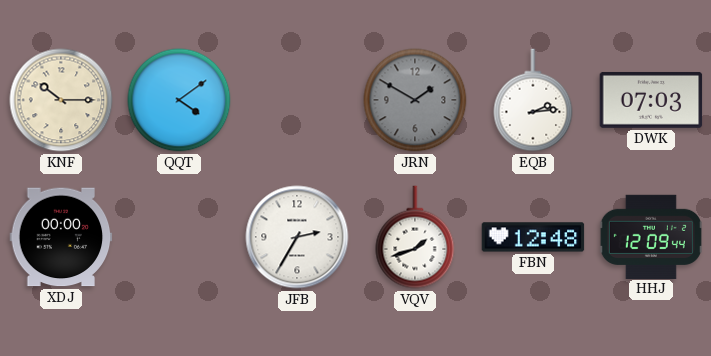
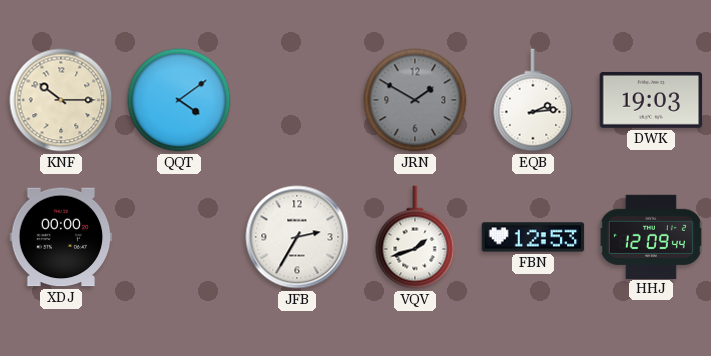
DWK: 07:03 -> 19:03
FBN: 12:48 -> 12:53
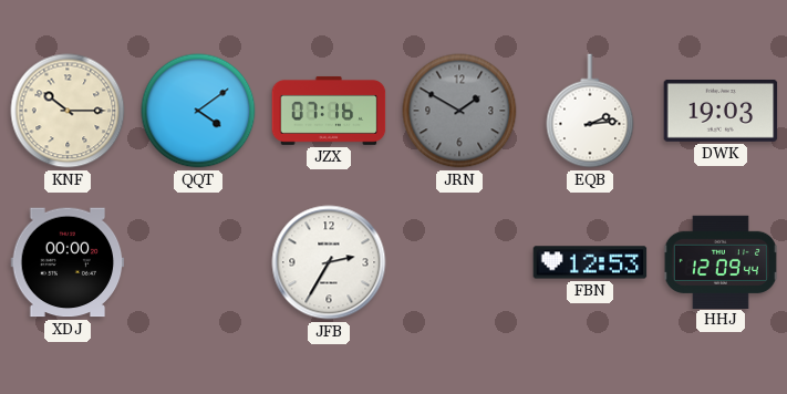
JZX: none -> 07:16
VQV: 1:42 -> none
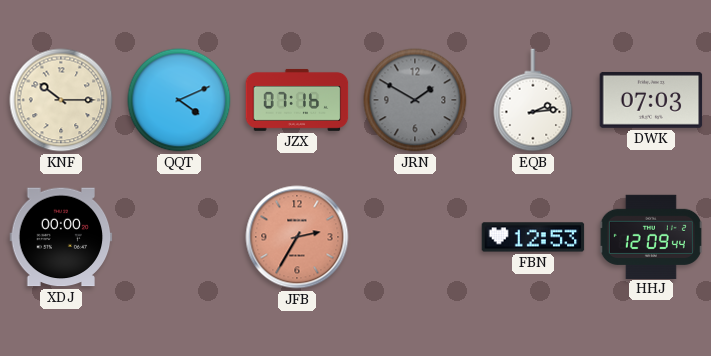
QQT: 4:09 -> 4:11
DWK: 19:03 -> 07:03
JFB dial: white -> salmon
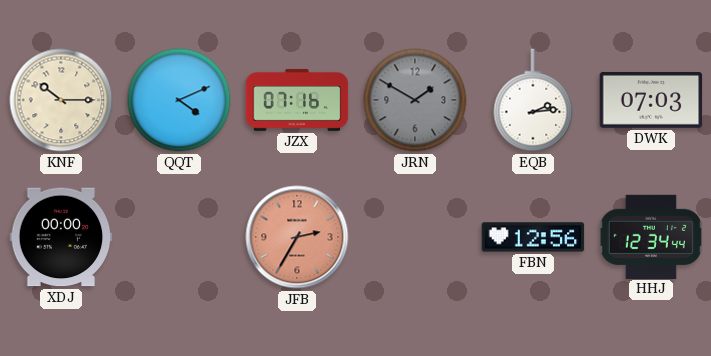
FBN: 12:53 -> 12:56
HHJ: 12:09 -> 12:34
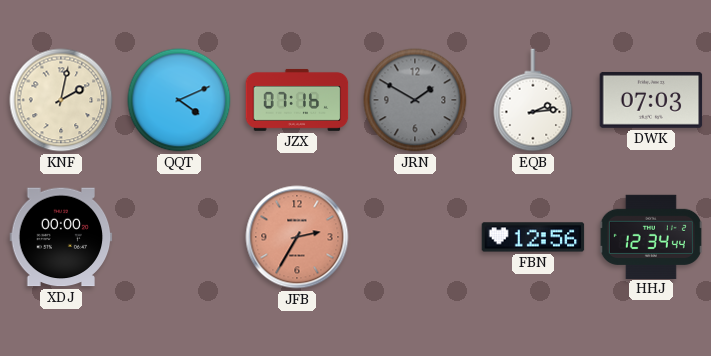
KNF: 10:15 -> 2:02
